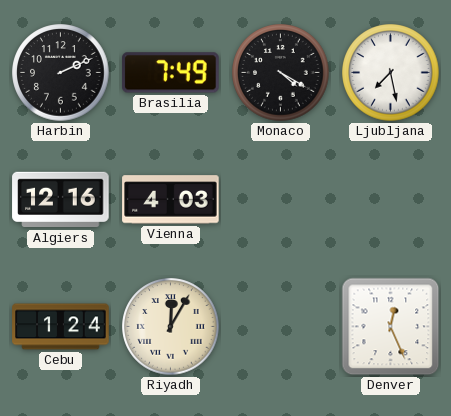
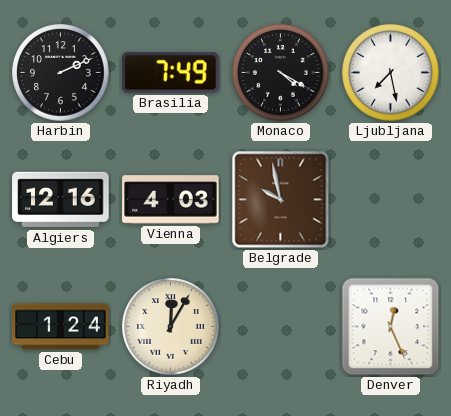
Belgrade: none -> 9:58
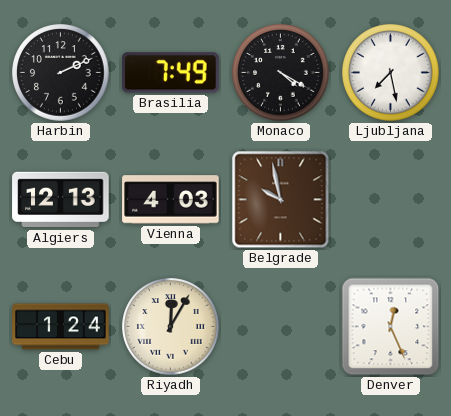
Algiers: 12:16 -> 12:13
